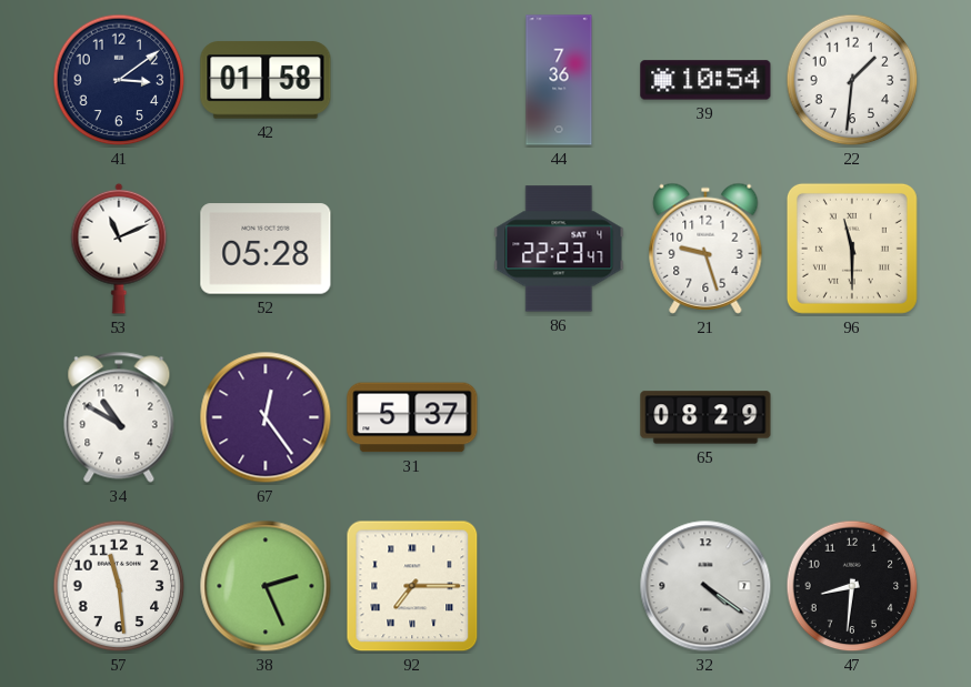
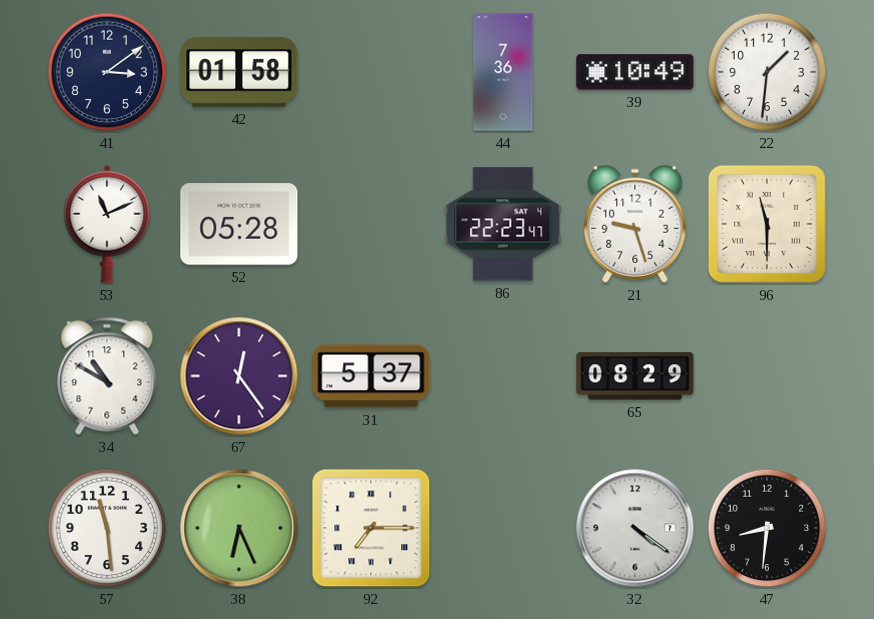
39: 10:54 -> 10:49
38: 2:26 -> 6:26
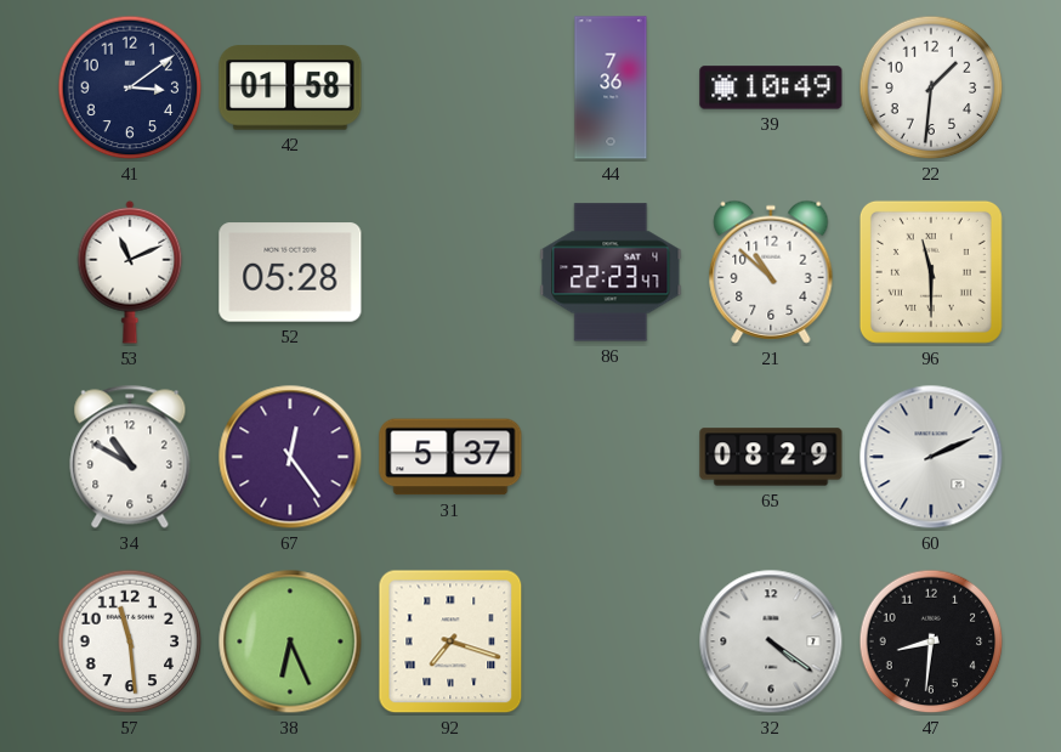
21: 9:27 -> 10:52
60: none -> 2:11
92: 7:15 -> 7:18
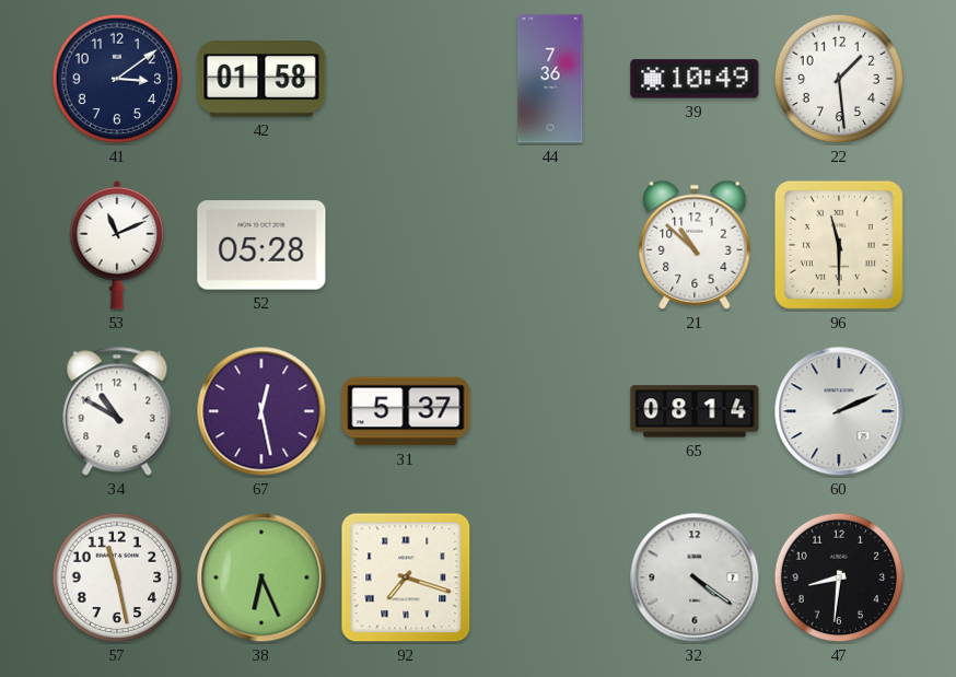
22: 1:31 -> 1:29
86: 22:23 -> none
67: 12:24 -> 12:28
65: 08:29 -> 08:14
57: 11:29 -> 11:28
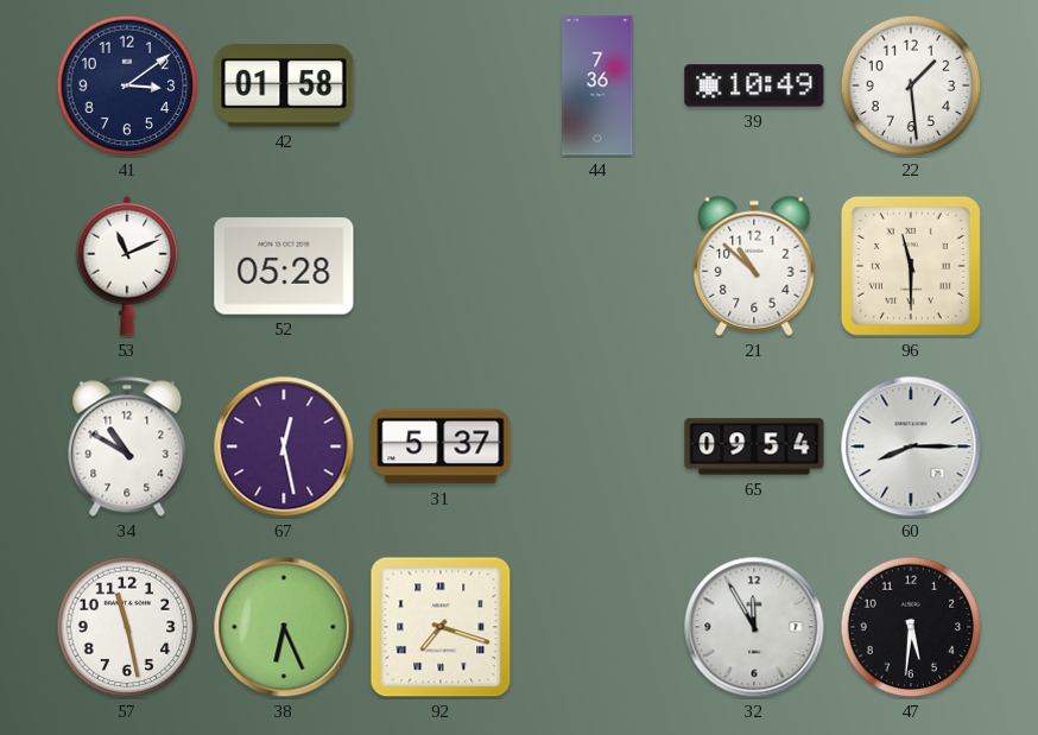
65: 08:14 -> 09:54
60: 2:11 -> 8:15
32: 4:21 -> 11:55
47: 8:31 -> 5:31
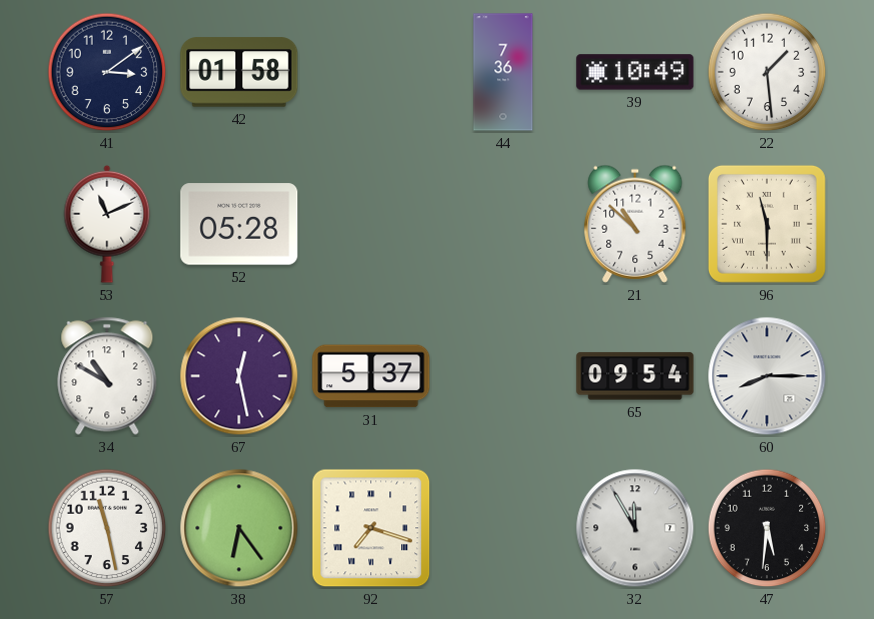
38: 6:26 -> 6:24
